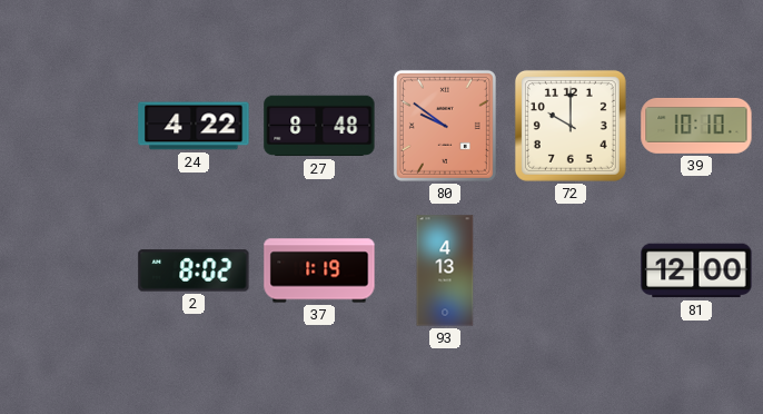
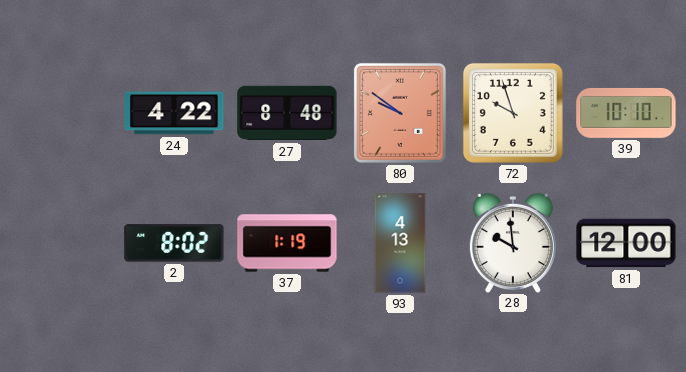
72: 10:00 -> 9:57
28: none -> 9:59
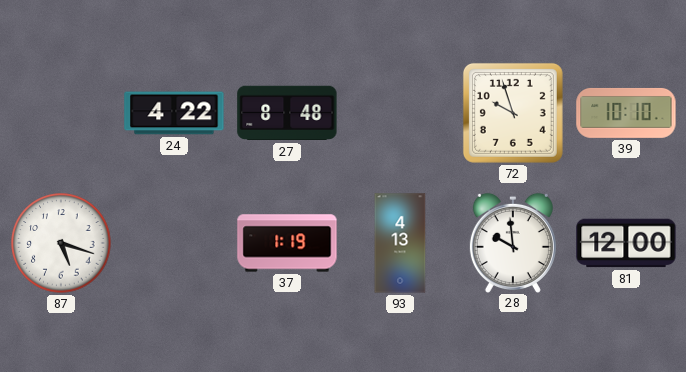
80: 9:51 -> none
87: none -> 5:18
2: 8:02 -> none
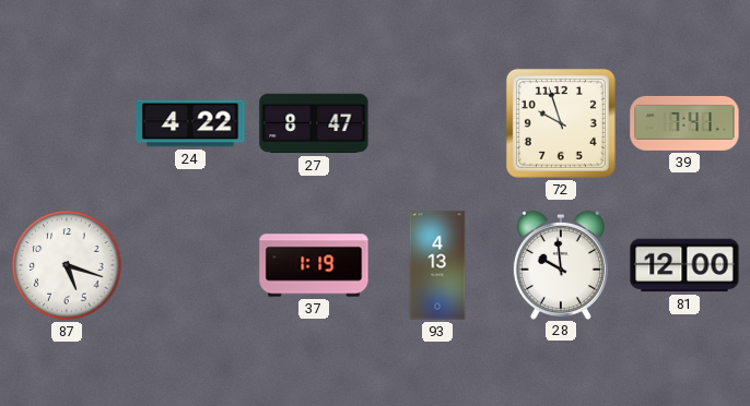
27: 8:48 -> 8:47
39: 10:10 -> 7:41
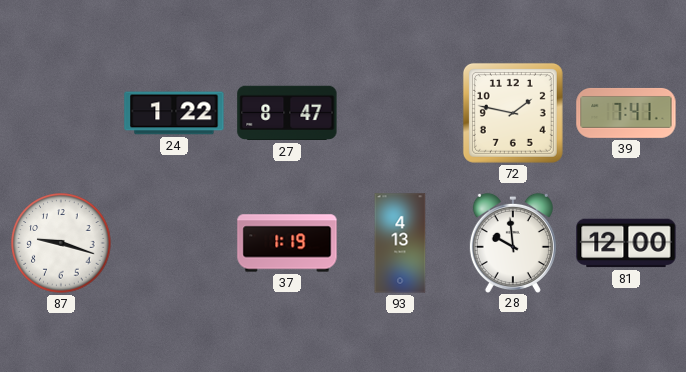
24: 4:22 -> 1:22
72: 9:57 -> 1:47
87: 5:18 -> 9:18
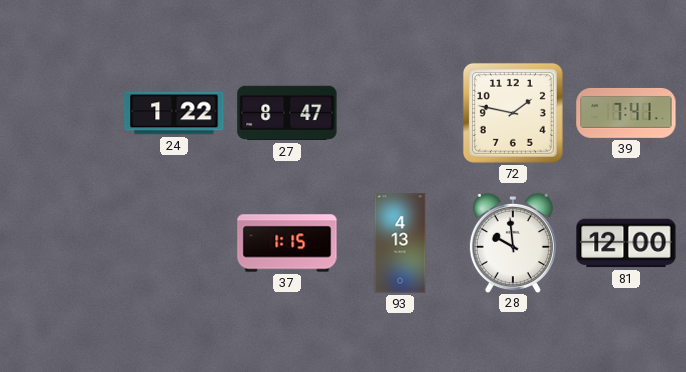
87: 9:18 -> none
37: 1:19 -> 1:15
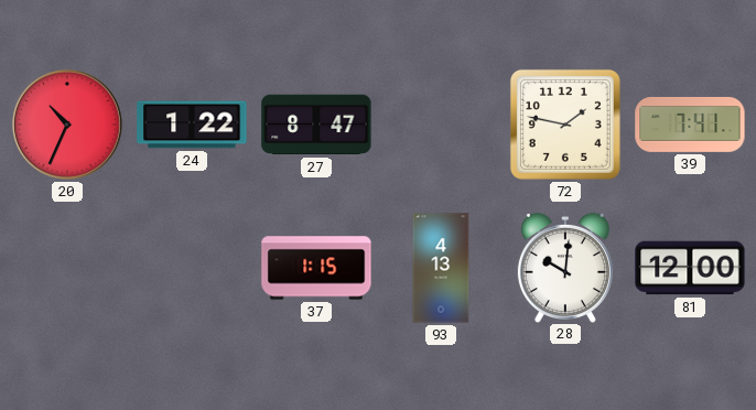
20: none -> 10:34
28: 9:59 -> 10:01
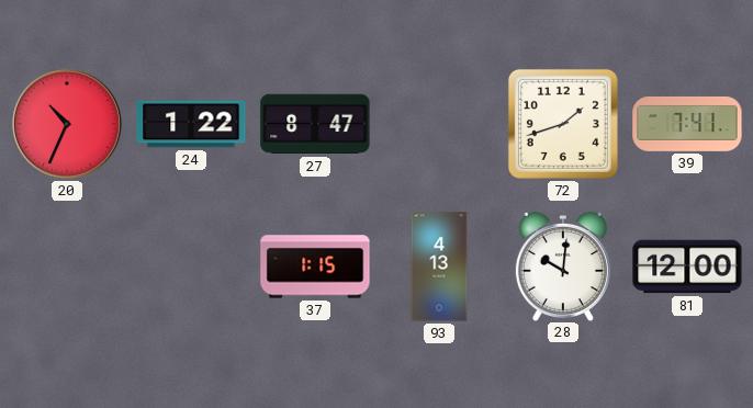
72: 1:47 -> 1:42
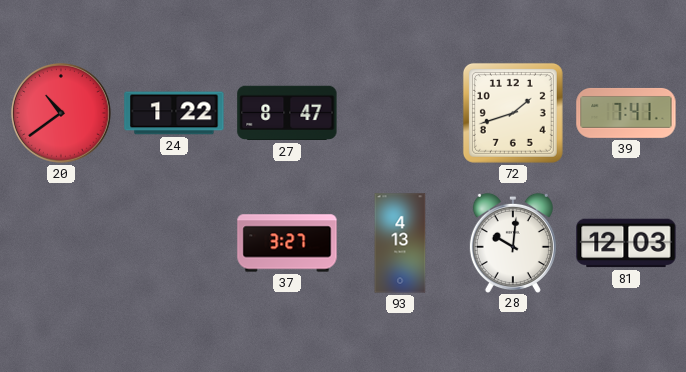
20: 10:34 -> 10:39
37: 1:15 -> 3:27
81: 12:00 -> 12:03
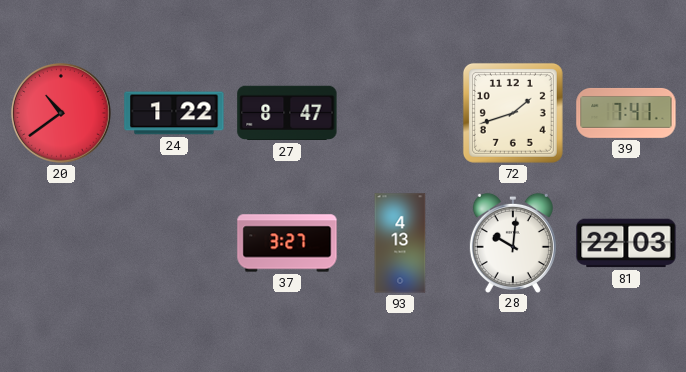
81: 12:03 -> 22:03
